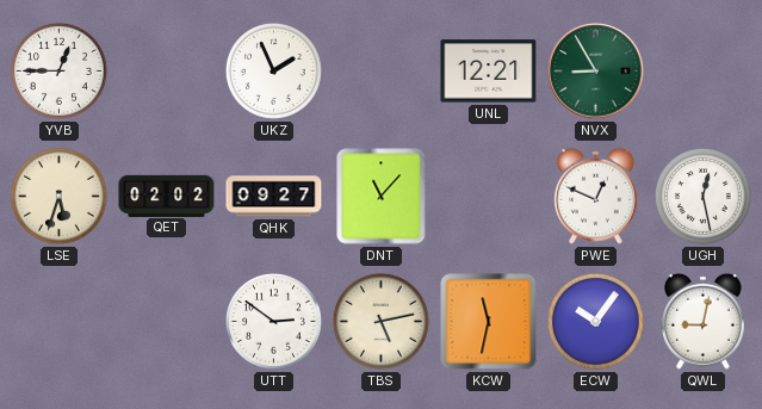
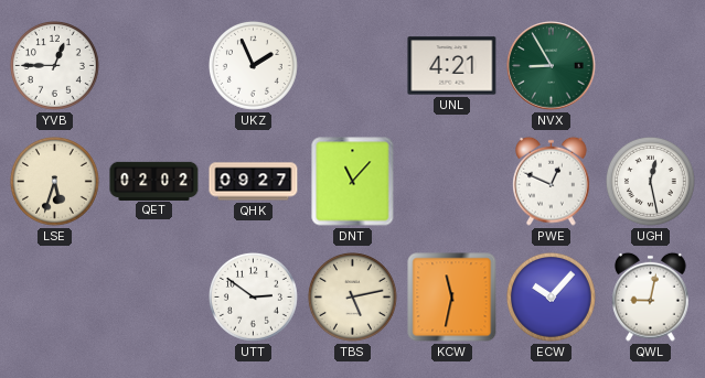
UNL: 12:21 -> 4:21
ECW: 10:06 -> 10:07
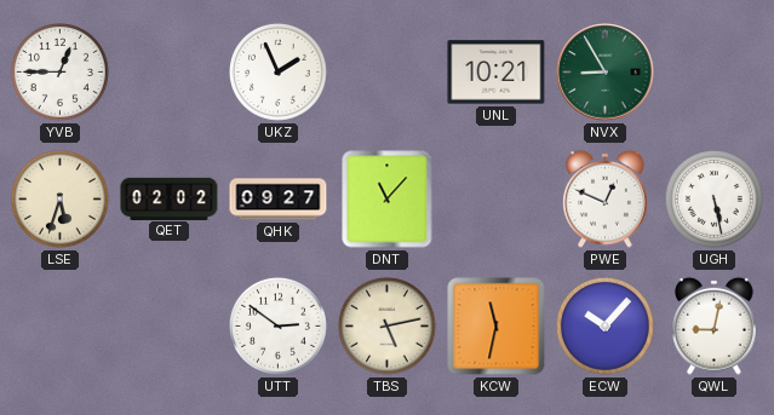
UNL: 4:21 -> 10:21
UGH: 12:28 -> 5:28
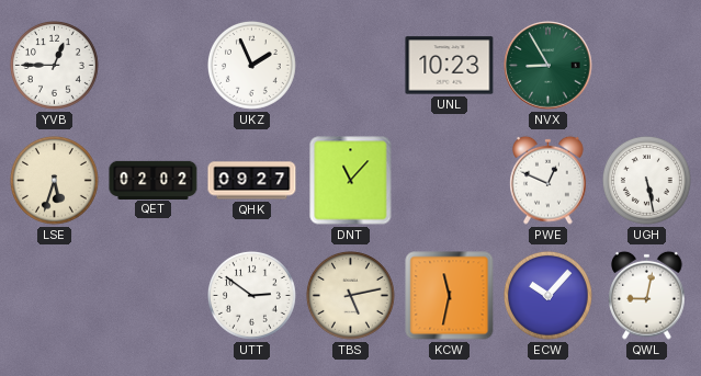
UNL: 10:21 -> 10:23
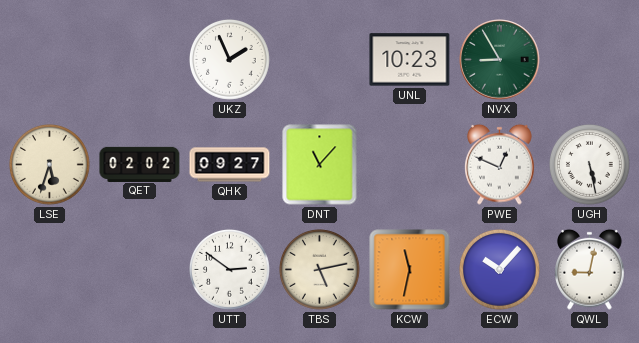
YVB: 12:45 -> none
